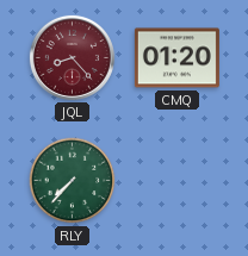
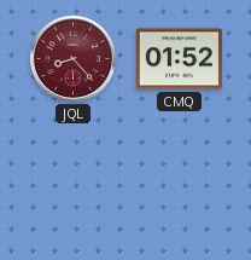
CMQ: 01:20 -> 01:52
RLY: 7:37 -> none
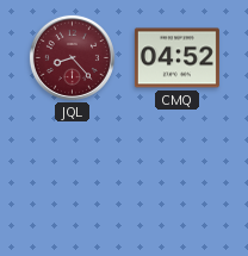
CMQ: 01:52 -> 04:52
